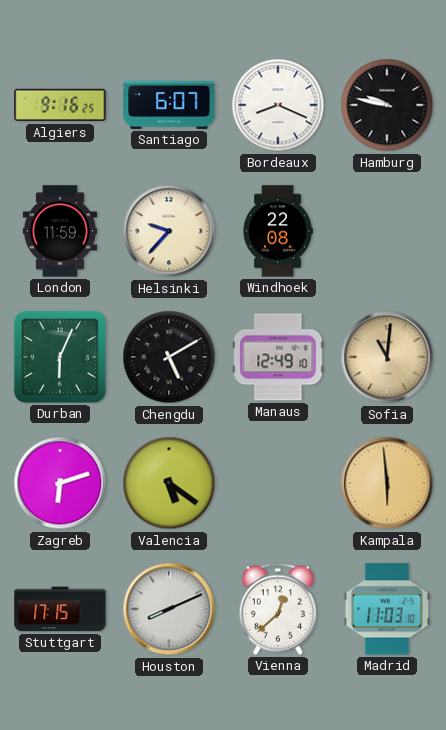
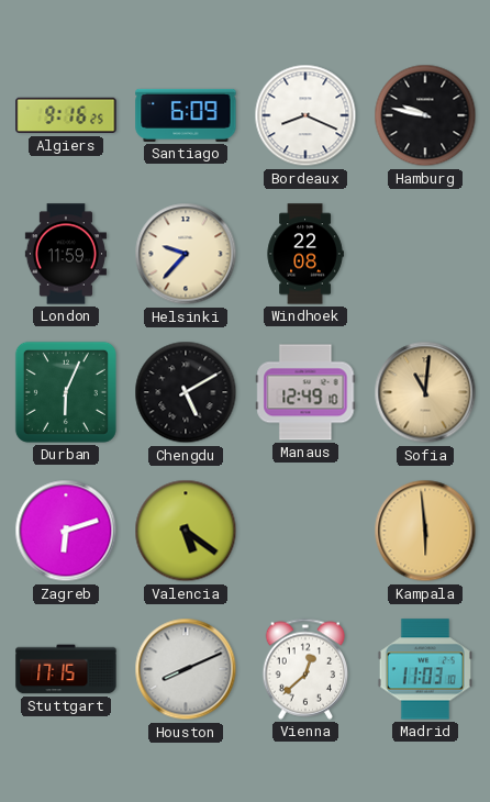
Santiago: 6:07 -> 6:09
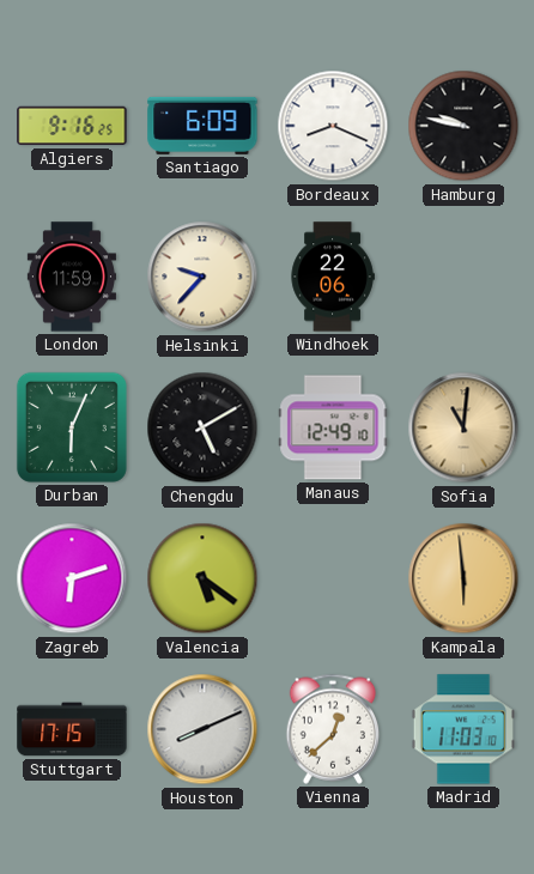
Windhoek: 22:08 -> 22:06
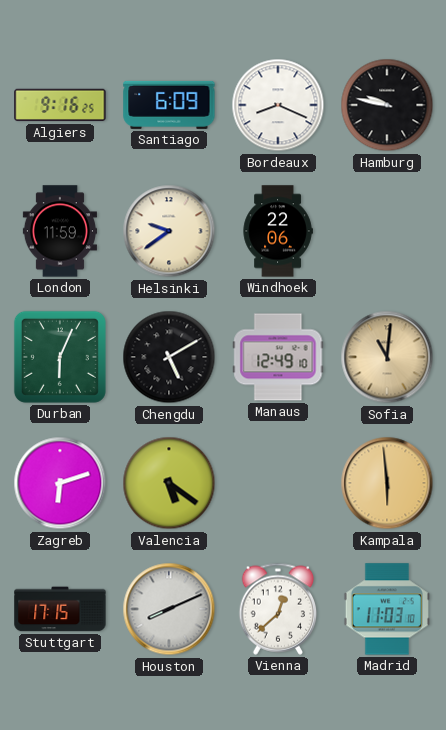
Helsinki: 9:37 -> 9:39
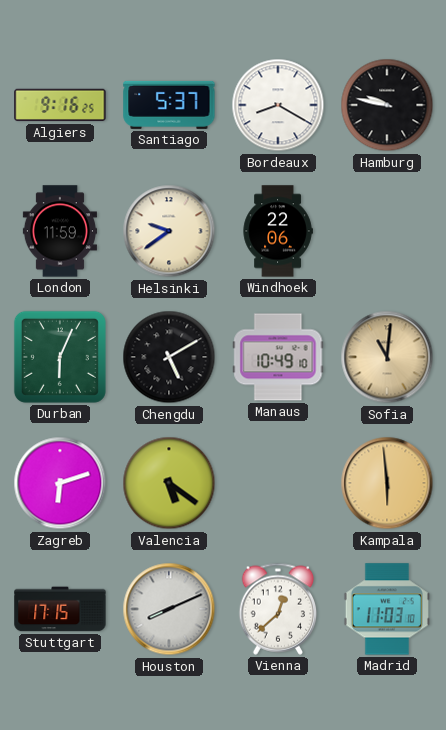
Santiago: 6:09 -> 5:37
Bordeaux: 8:19 -> 8:20
Manaus: 12:49 -> 10:49
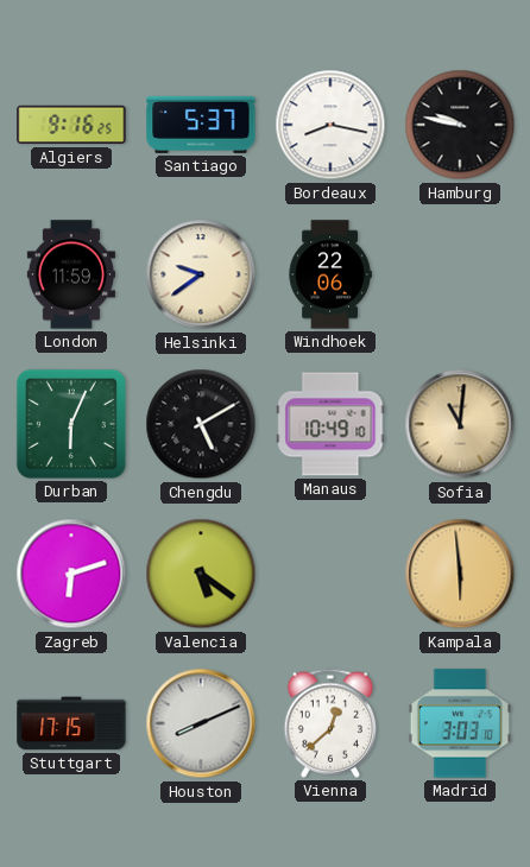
Bordeaux: 8:20 -> 8:17
Madrid: 11:03 -> 3:03
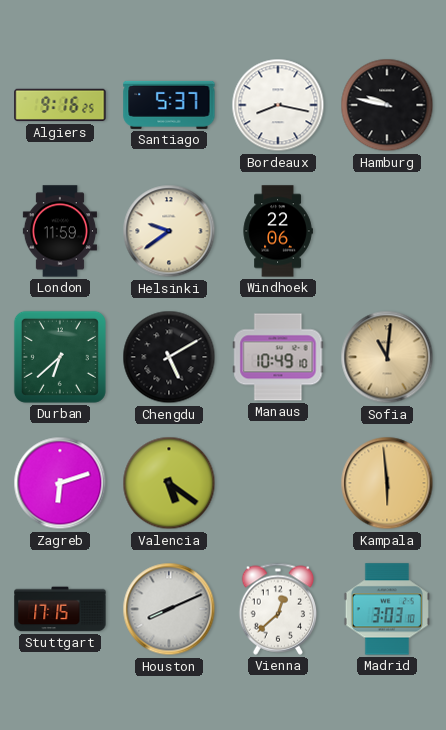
Durban: 6:04 -> 6:38
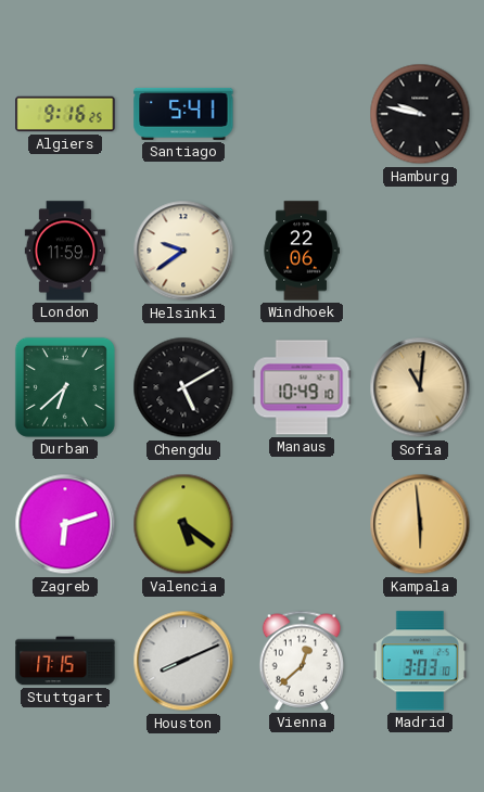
Santiago: 5:37 -> 5:41
Bordeaux: 8:17 -> none
